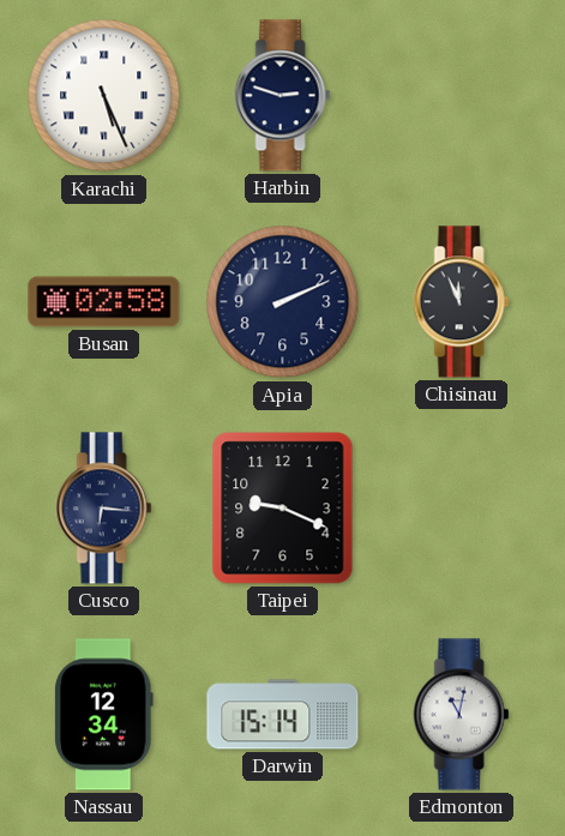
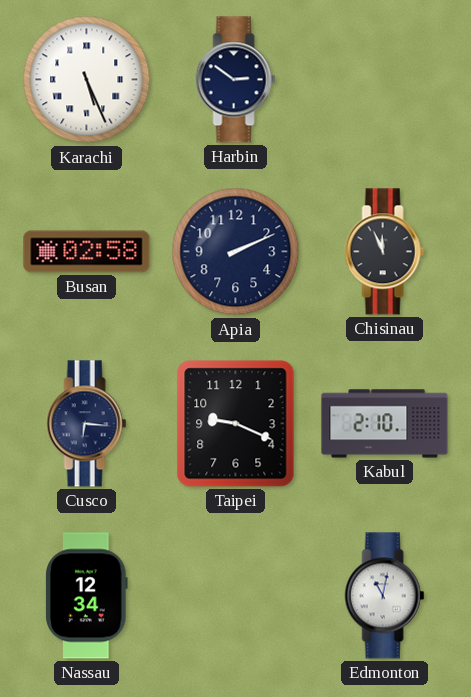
Harbin: 2:48 -> 2:51
Kabul: none -> 2:10
Darwin: 15:14 -> none
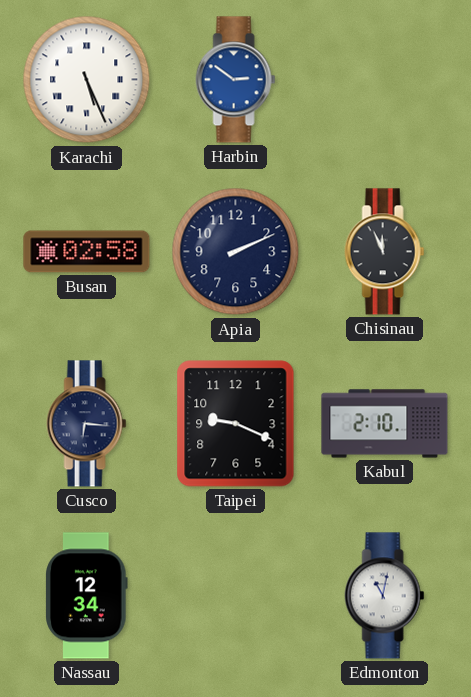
Harbin dial: navy -> blue
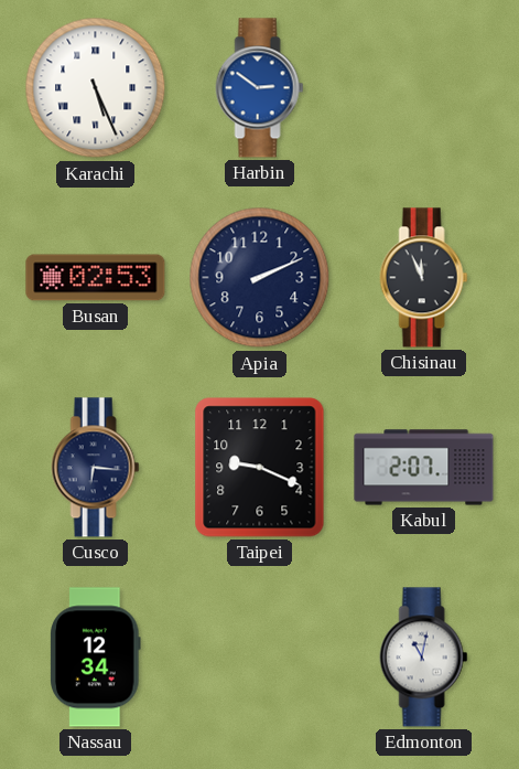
Busan: 02:58 -> 02:53
Kabul: 2:10 -> 2:07
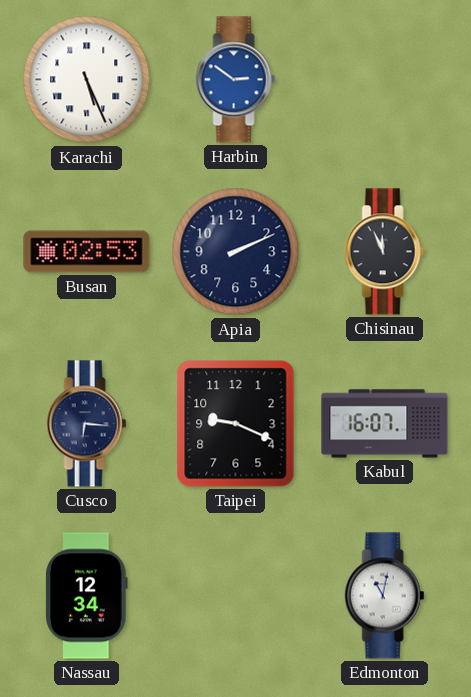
Kabul: 2:07 -> 16:07
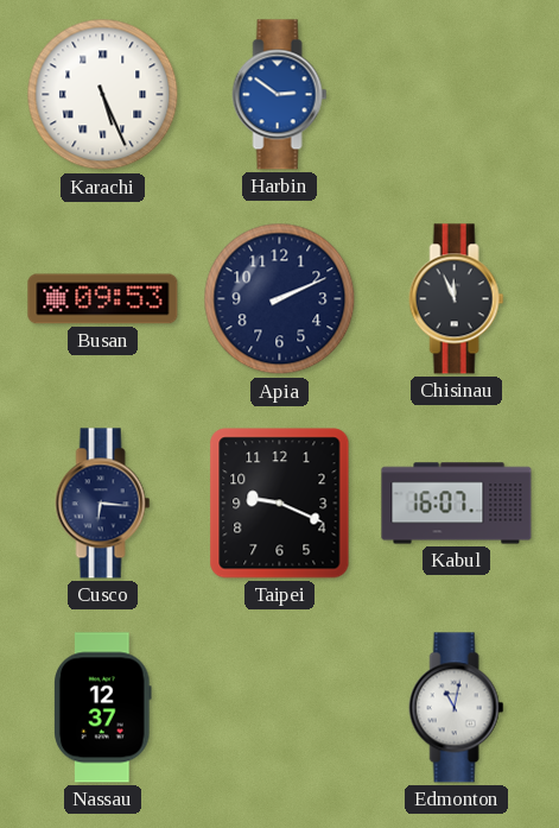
Busan: 02:53 -> 09:53
Nassau: 12:34 -> 12:37
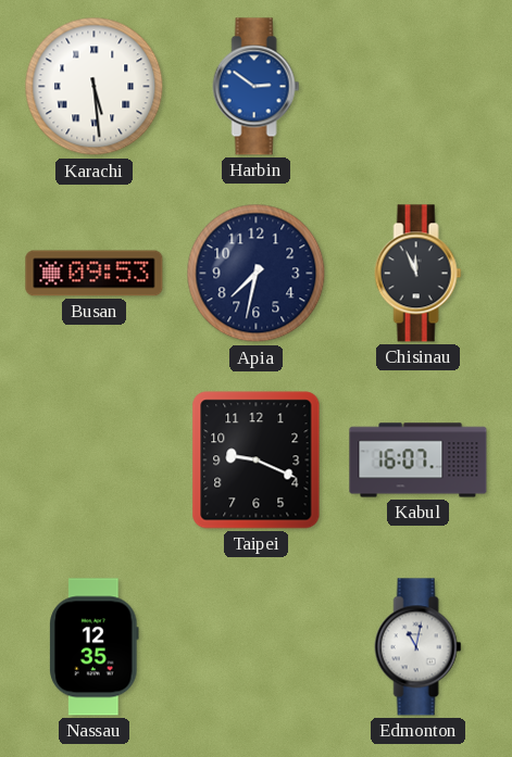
Karachi: 5:26 -> 5:29
Apia: 2:11 -> 7:32
Cusco: 6:16 -> none
Nassau: 12:37 -> 12:35
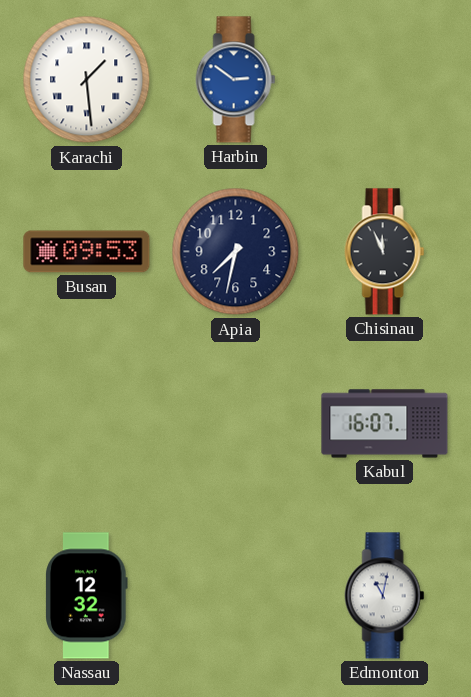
Karachi: 5:29 -> 1:29
Taipei: 9:19 -> none
Nassau: 12:35 -> 12:32
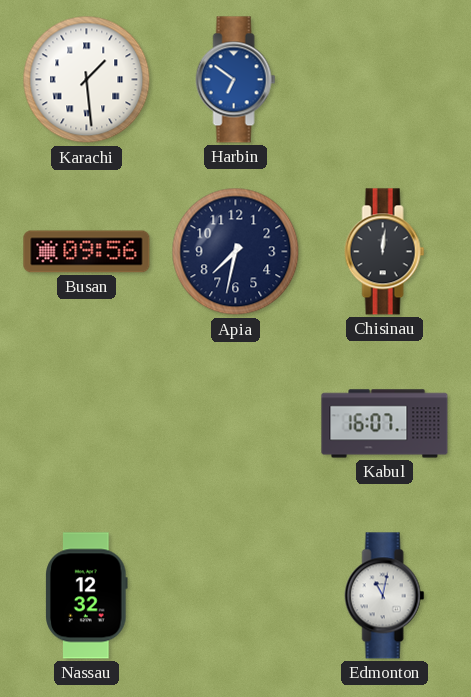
Harbin: 2:51 -> 6:51
Busan: 09:53 -> 09:56
Chisinau: 11:56 -> 12:01
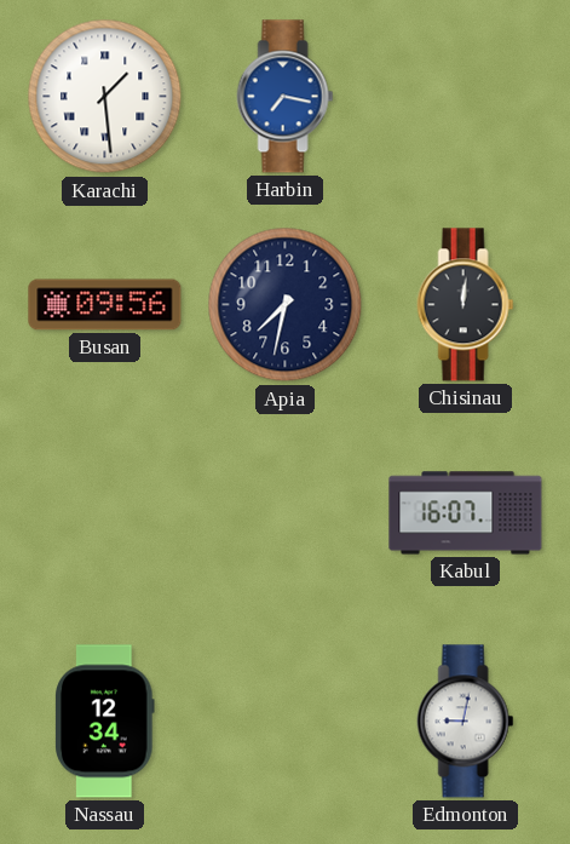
Harbin: 6:51 -> 7:17
Nassau: 12:32 -> 12:34
Edmonton: 11:02 -> 9:02
